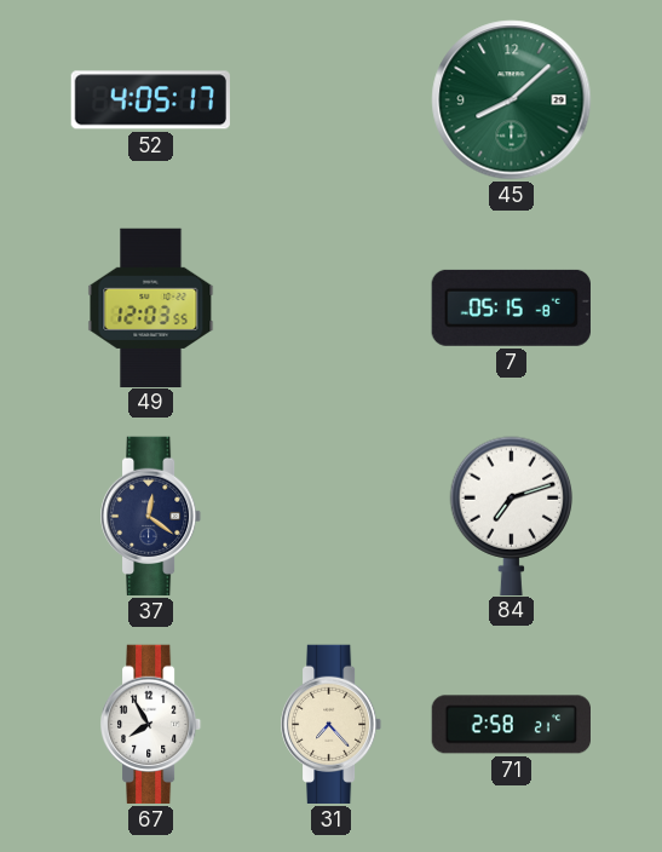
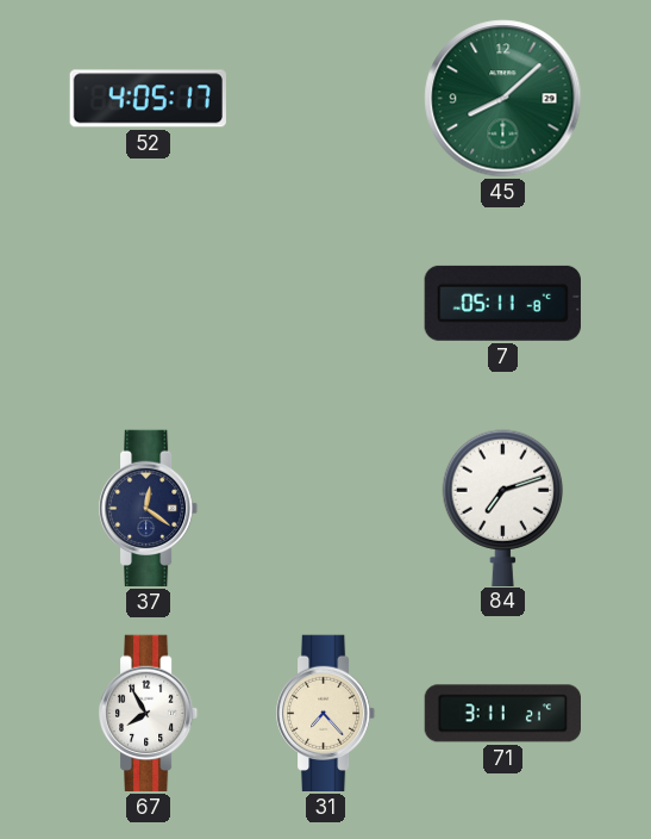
49: 12:03 -> none
7: 05:15 -> 05:11
71: 2:58 -> 3:11
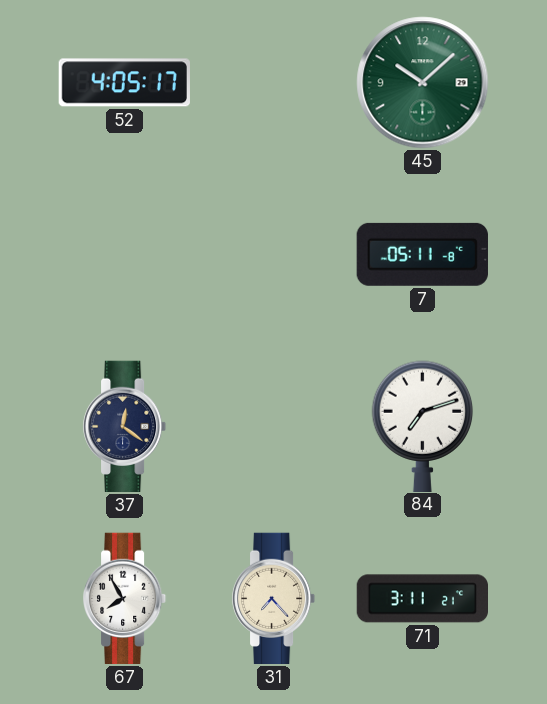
45: 8:08 -> 10:08
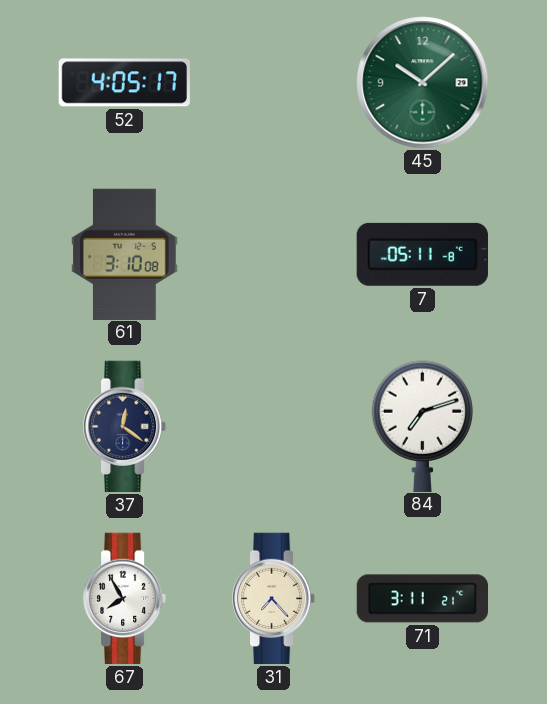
61: none -> 3:10
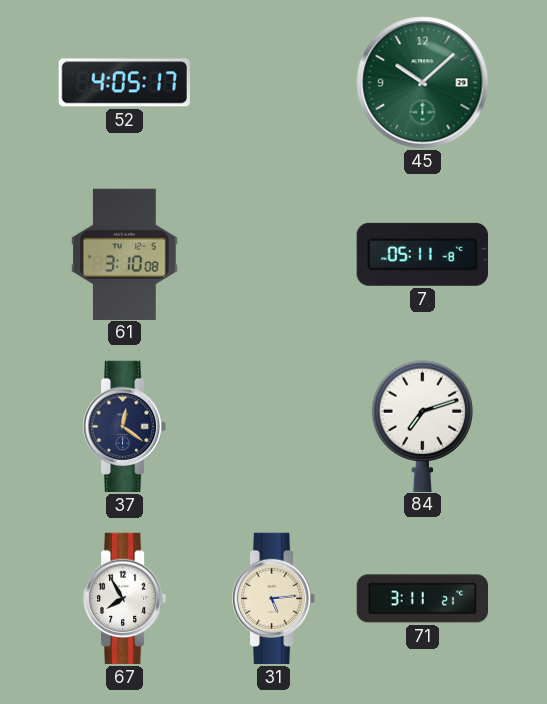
31: 7:23 -> 5:14
